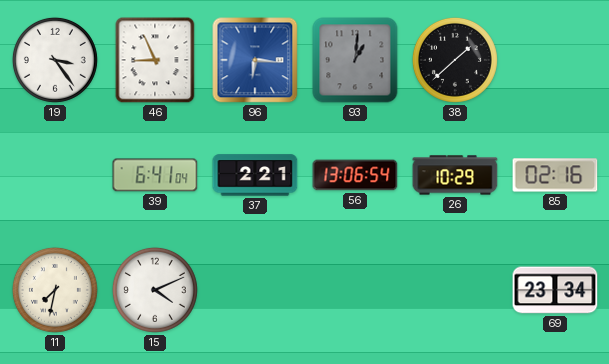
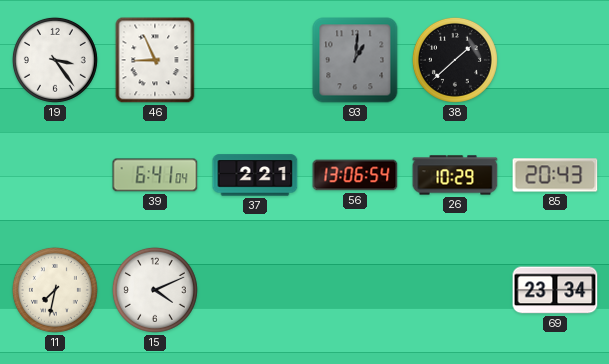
96: 6:16 -> none
85: 02:16 -> 20:43
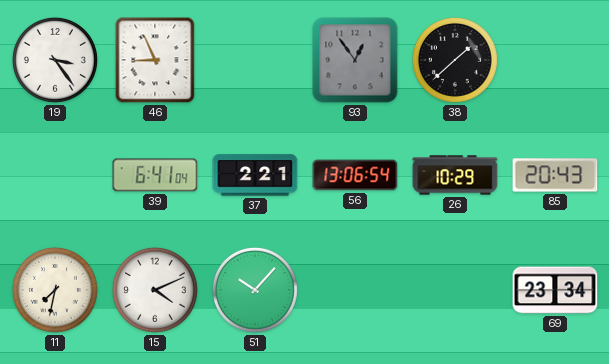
93: 1:01 -> 12:54
51: none -> 10:07
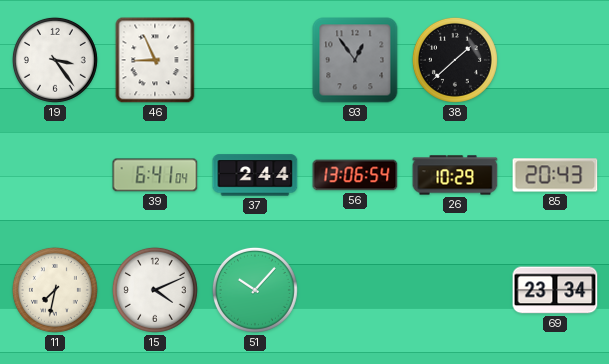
37: 2:21 -> 2:44
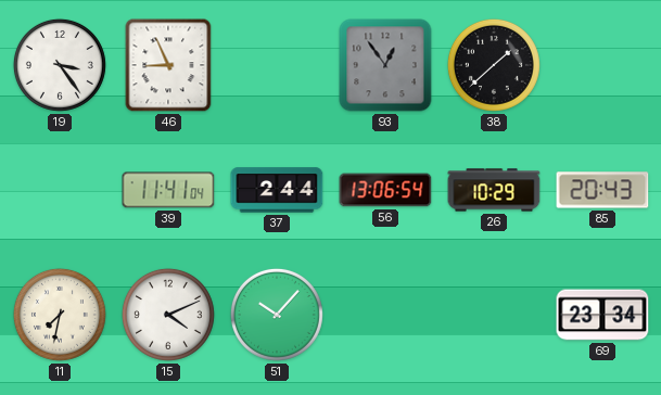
39: 6:41 -> 11:41
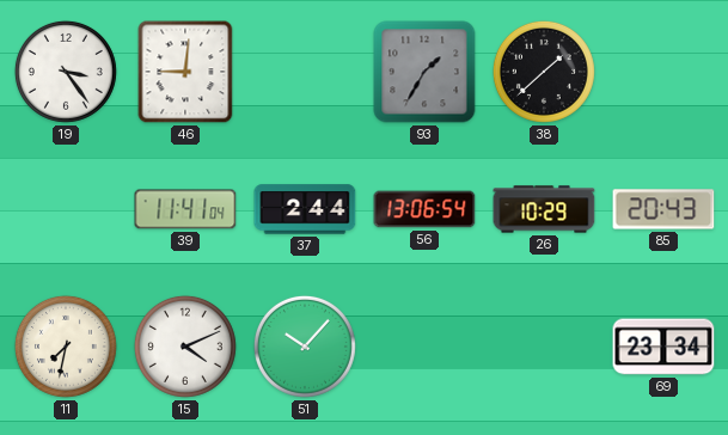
46: 8:56 -> 9:01
93: 12:54 -> 1:35
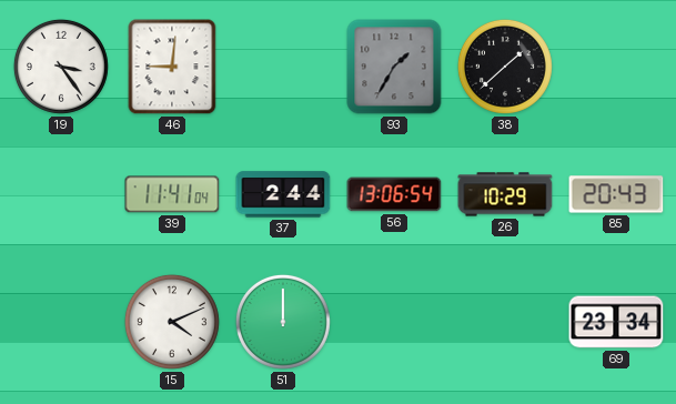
11: 7:32 -> none
51: 10:07 -> 12:00
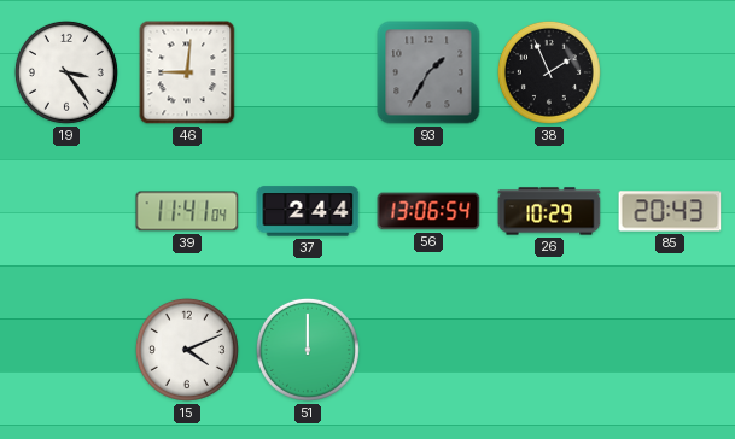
38: 1:38 -> 1:56
69: 23:34 -> none
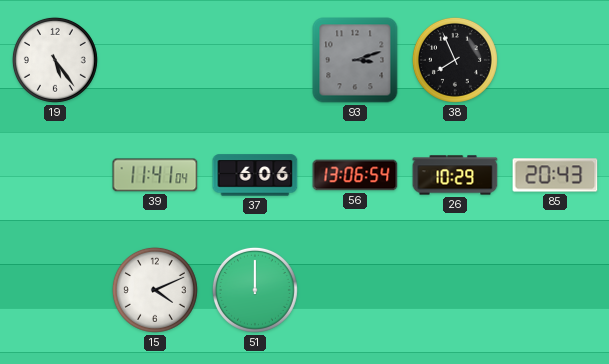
19: 3:24 -> 5:24
46: 9:01 -> none
93: 1:35 -> 3:12
38: 1:56 -> 7:56
37: 2:44 -> 6:06
